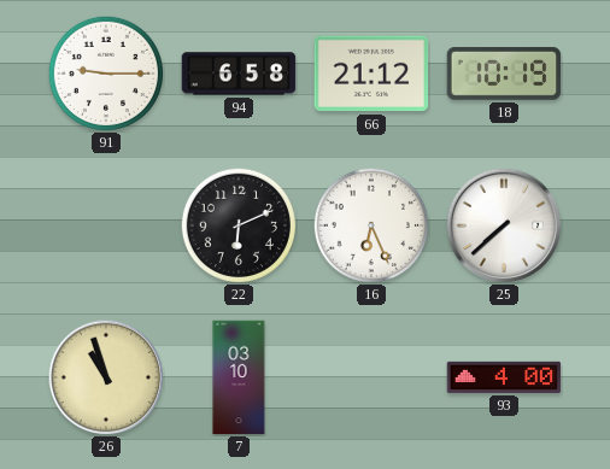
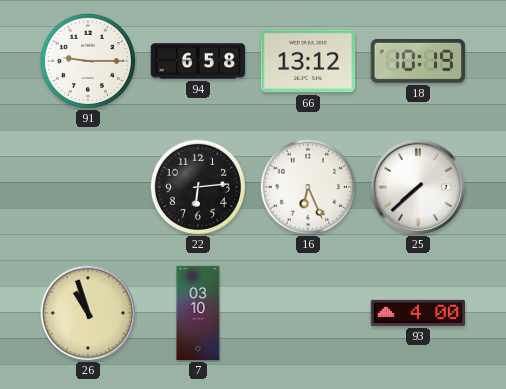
66: 21:12 -> 13:12
22: 6:11 -> 6:14
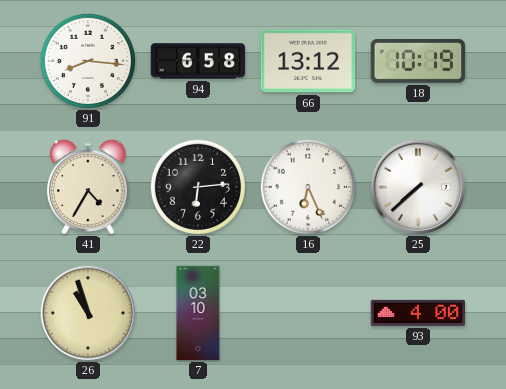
91: 9:15 -> 8:16
41: none -> 4:35
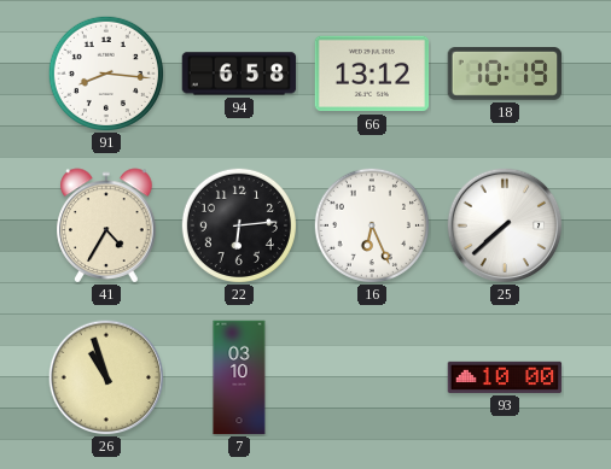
93: 4:00 -> 10:00
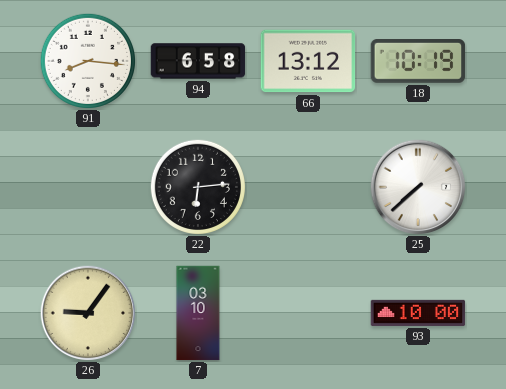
41: 4:35 -> none
16: 6:26 -> none
26: 10:57 -> 9:06
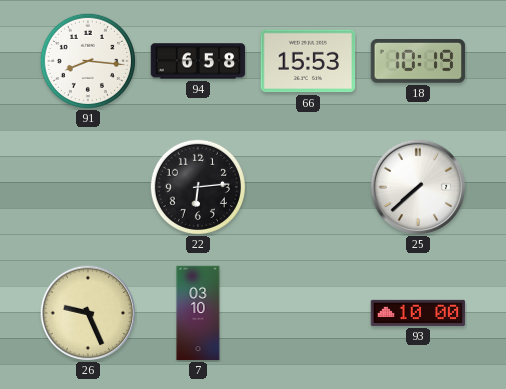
66: 13:12 -> 15:53
26: 9:06 -> 9:26
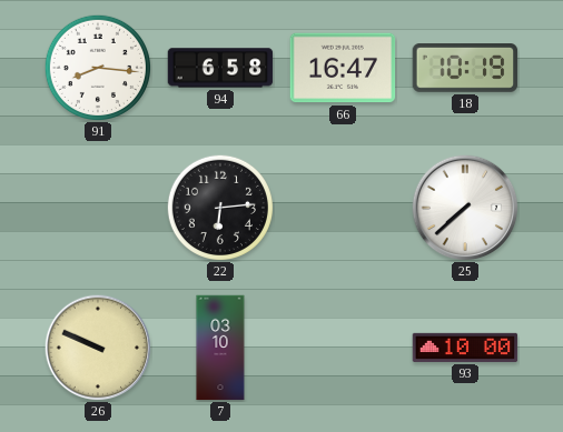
66: 15:53 -> 16:47
26: 9:26 -> 9:49
